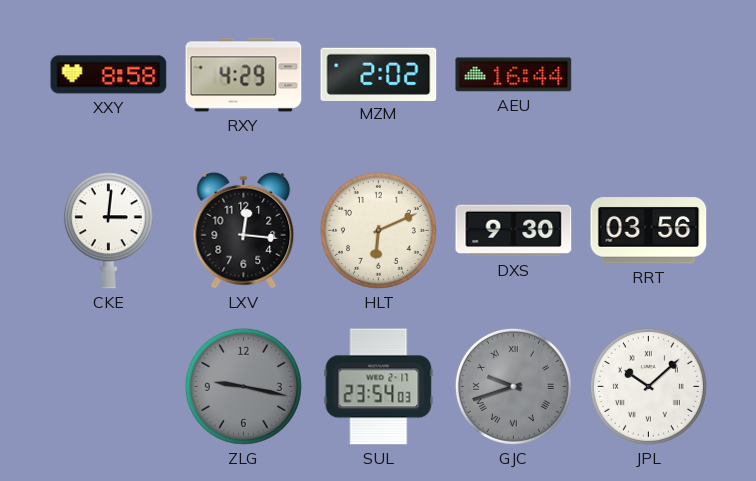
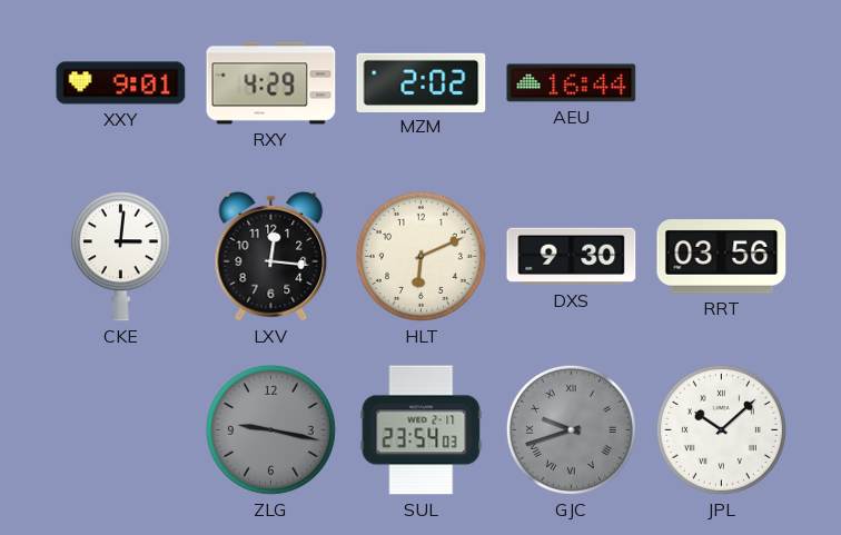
XXY: 8:58 -> 9:01
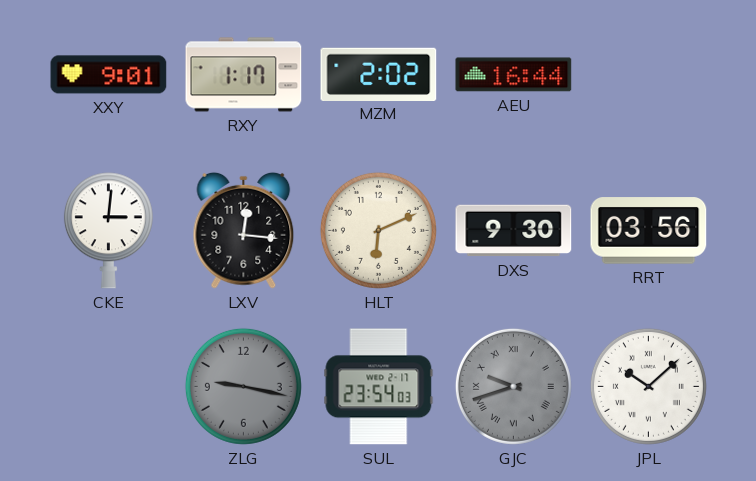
RXY: 4:29 -> 1:17
